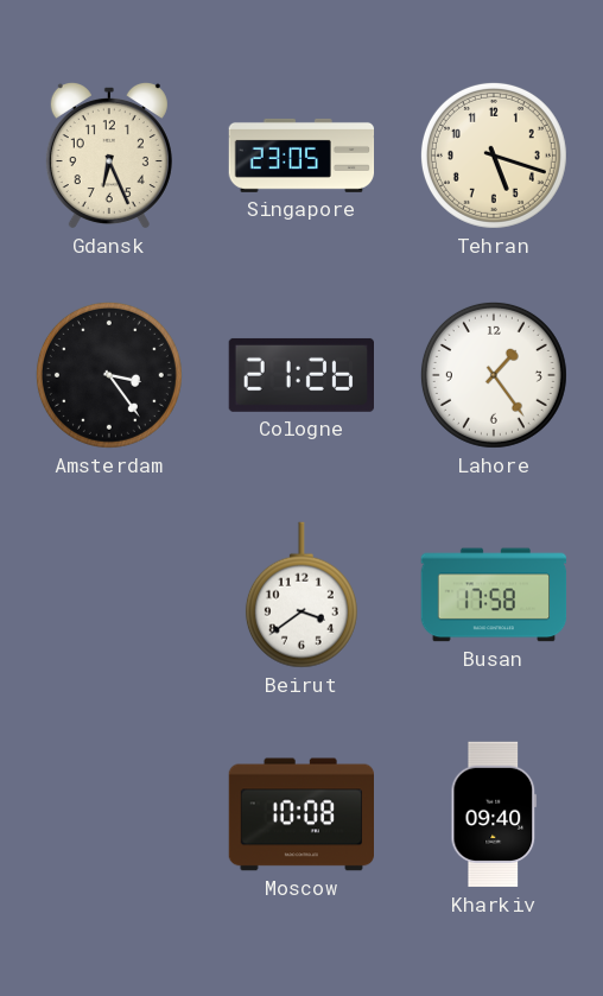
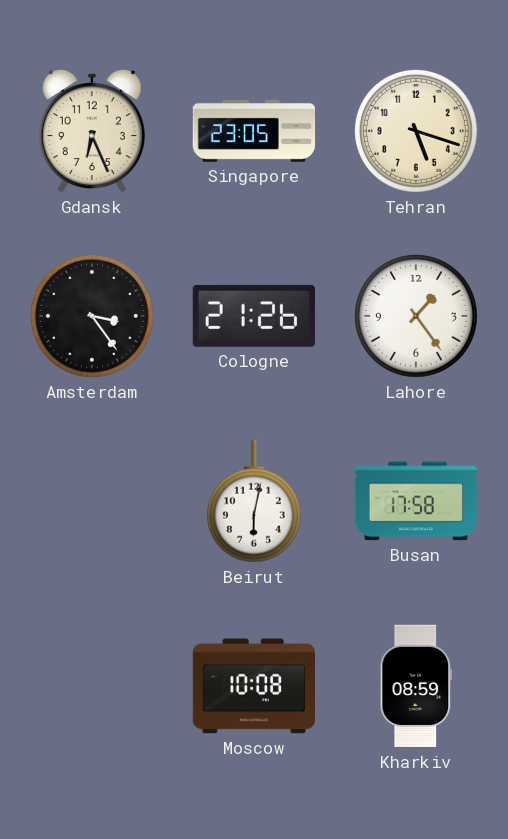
Beirut: 3:39 -> 6:02
Kharkiv: 09:40 -> 08:59
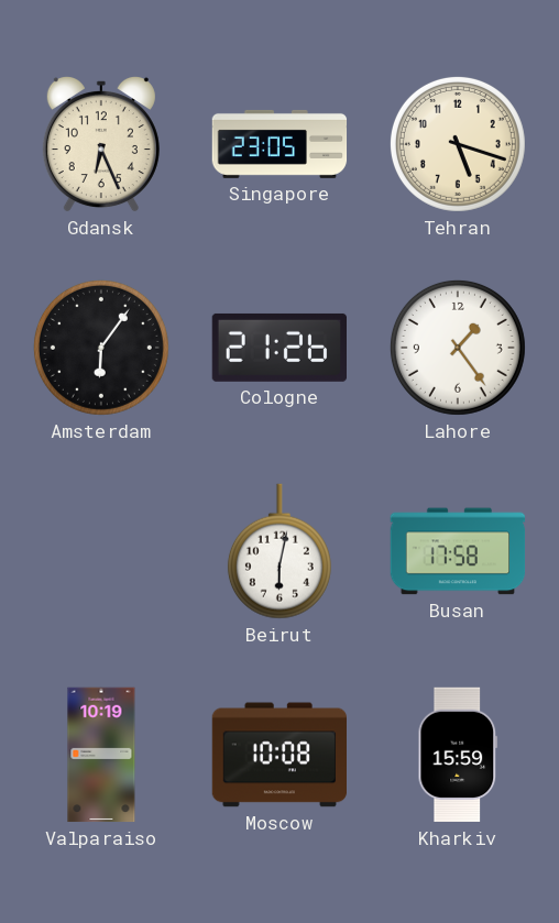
Amsterdam: 3:24 -> 6:06
Valparaiso: none -> 10:19
Kharkiv: 08:59 -> 15:59
